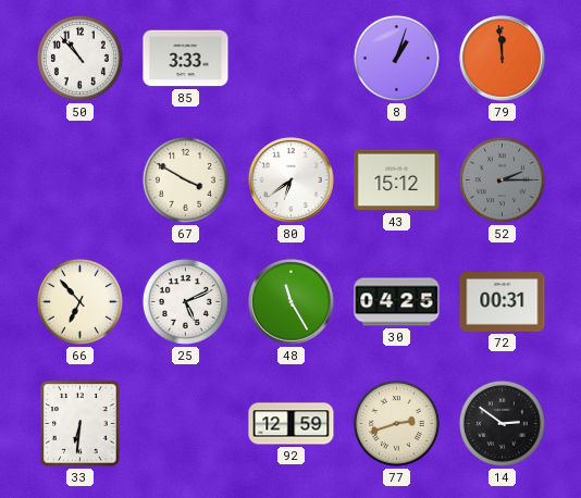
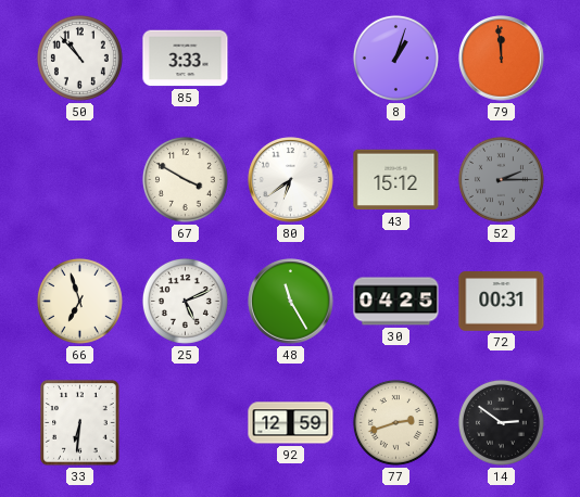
66: 6:53 -> 6:57
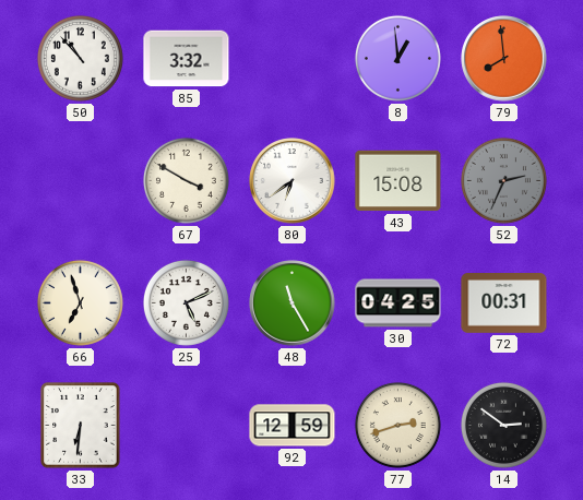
85: 3:33 -> 3:32
8: 1:03 -> 12:59
79: 11:59 -> 7:59
43: 15:12 -> 15:08
52: 2:15 -> 2:34
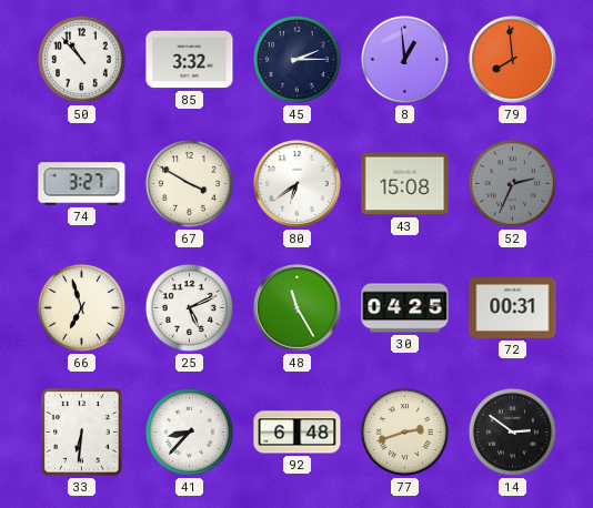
45: none -> 2:15
74: none -> 3:27
41: none -> 8:37
92: 12:59 -> 6:48
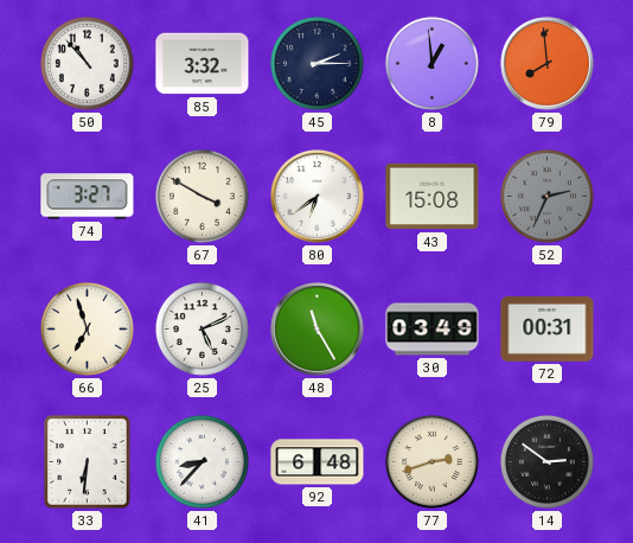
30: 04:25 -> 03:49
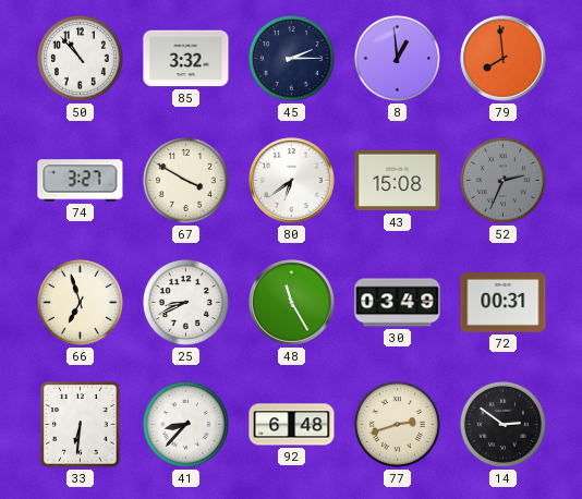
25: 5:11 -> 8:41
